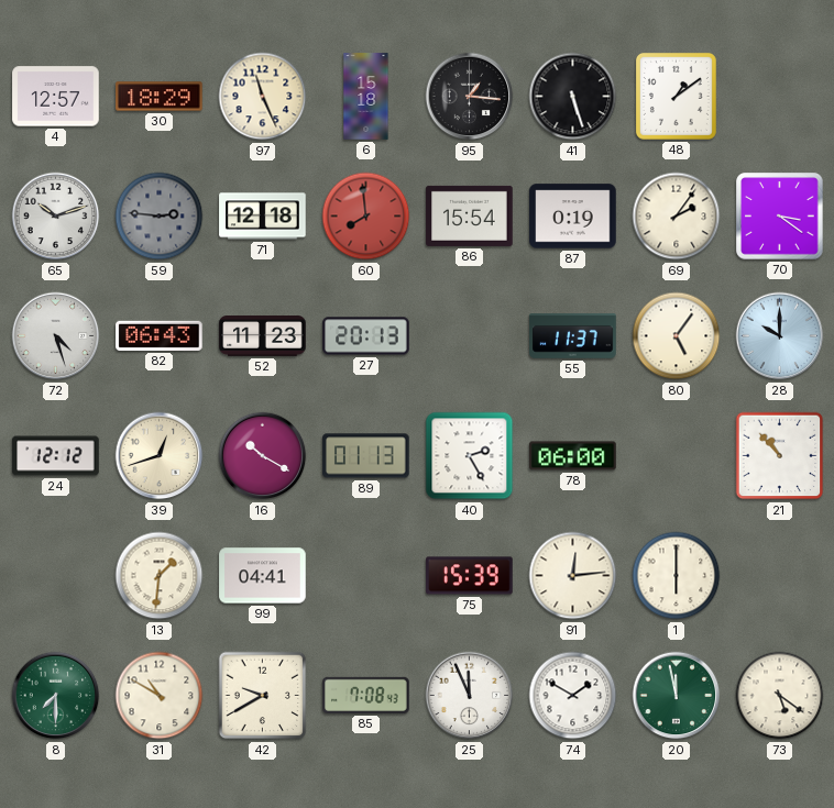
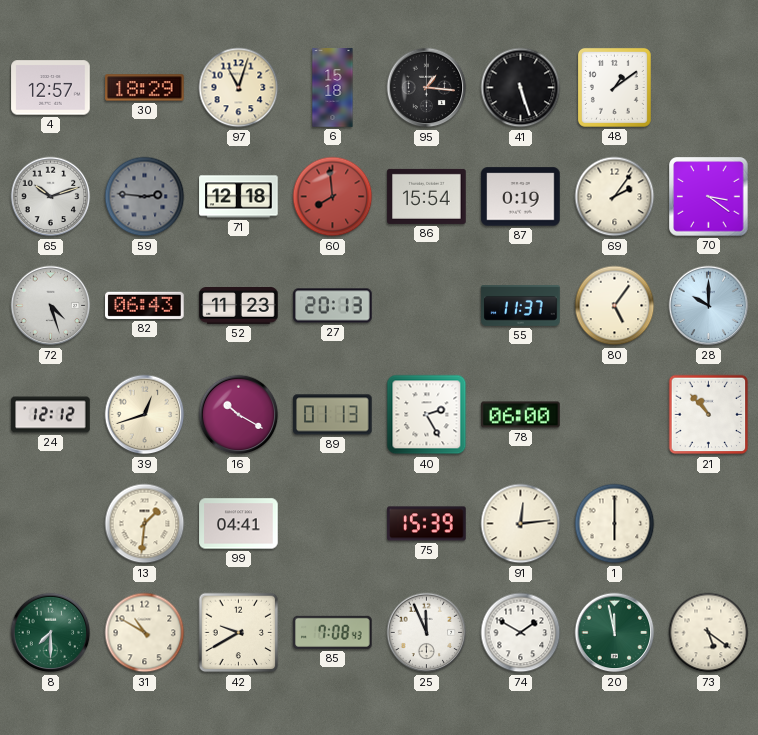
97: 11:26 -> 11:03
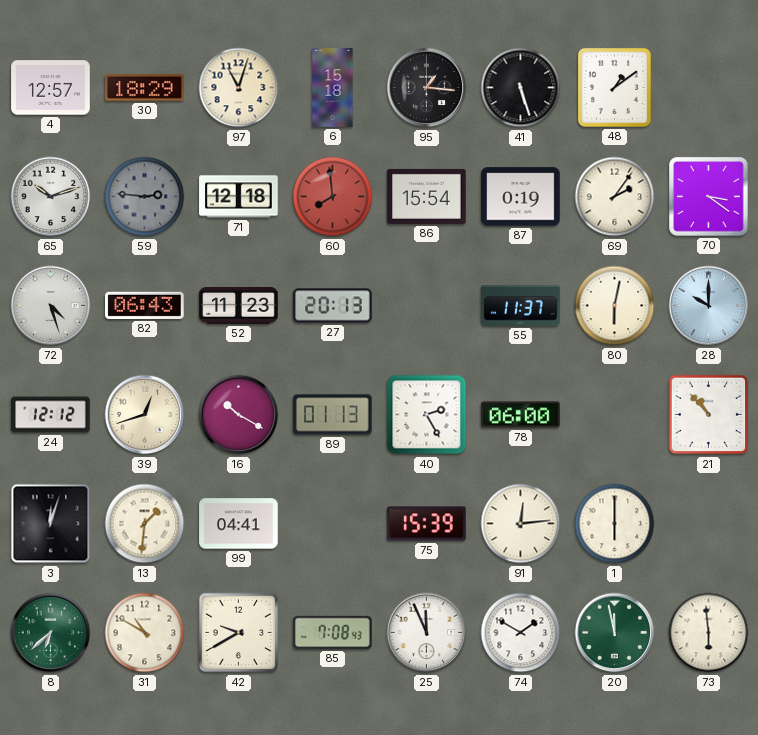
80: 5:06 -> 6:02
3: none -> 12:03
8: 7:30 -> 6:38
73: 5:21 -> 5:59
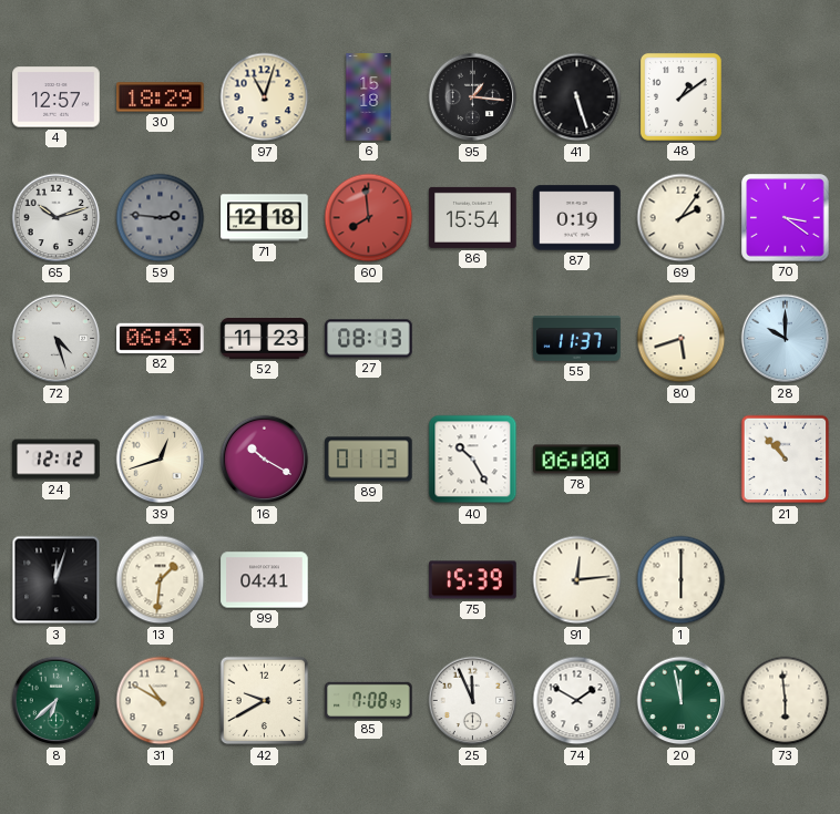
27: 20:13 -> 08:13
80: 6:02 -> 5:42
40: 2:25 -> 10:25
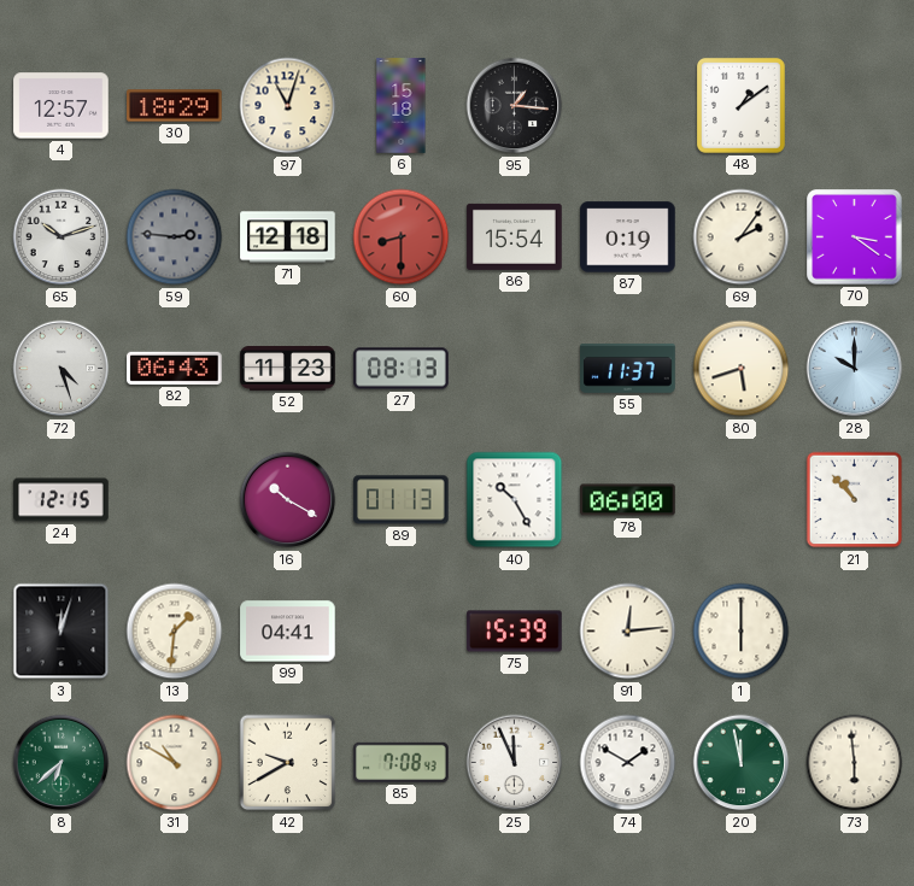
41: 5:27 -> none
60: 7:59 -> 8:30
24: 12:12 -> 12:15
39: 12:42 -> none
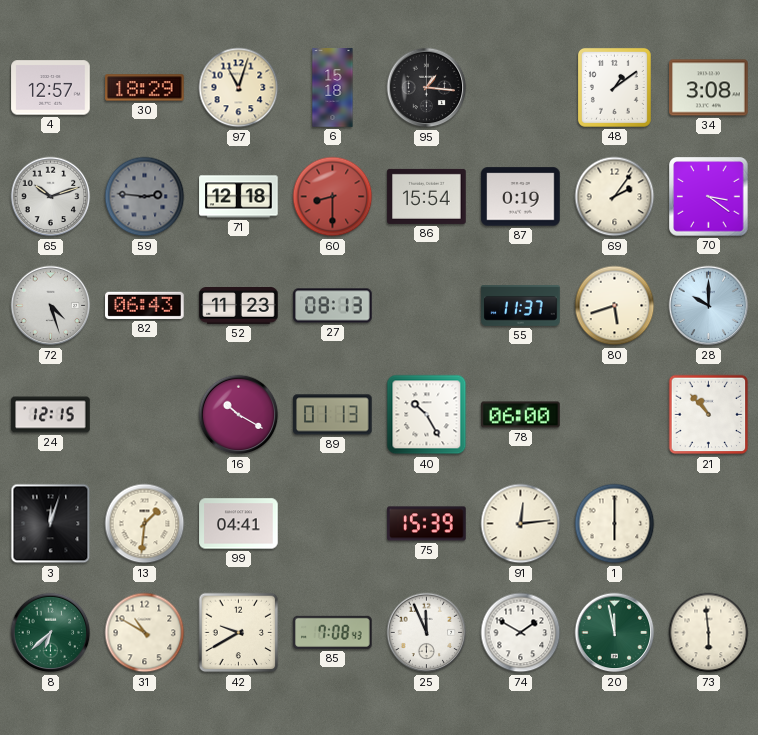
34: none -> 3:08
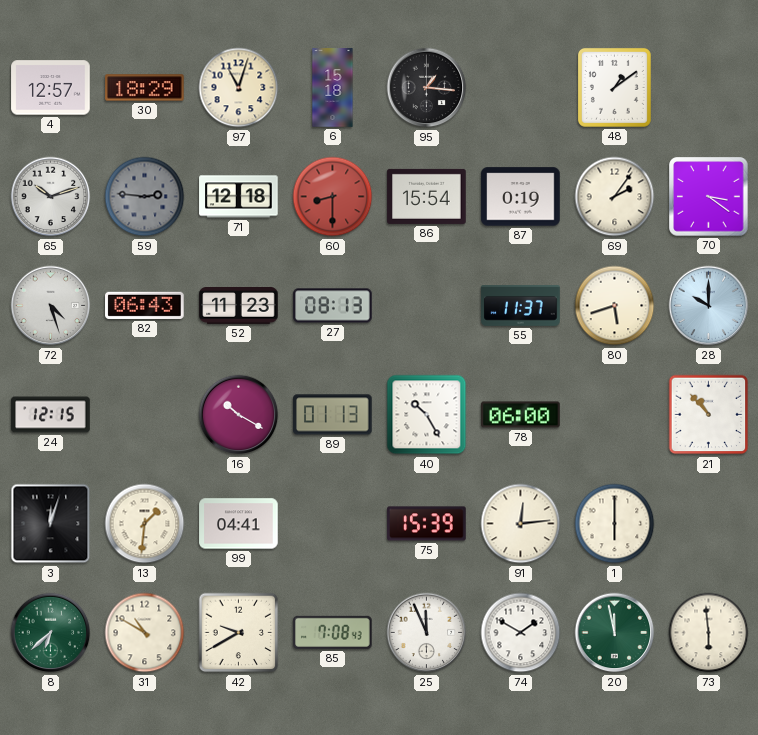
34: 3:08 -> none
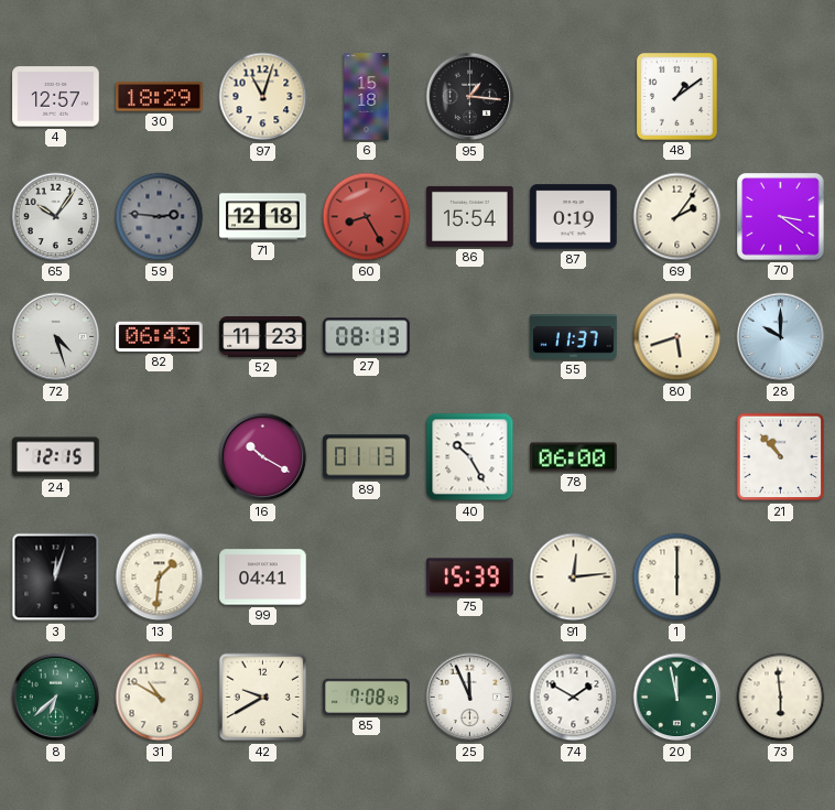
65: 10:12 -> 10:06
60: 8:30 -> 8:25
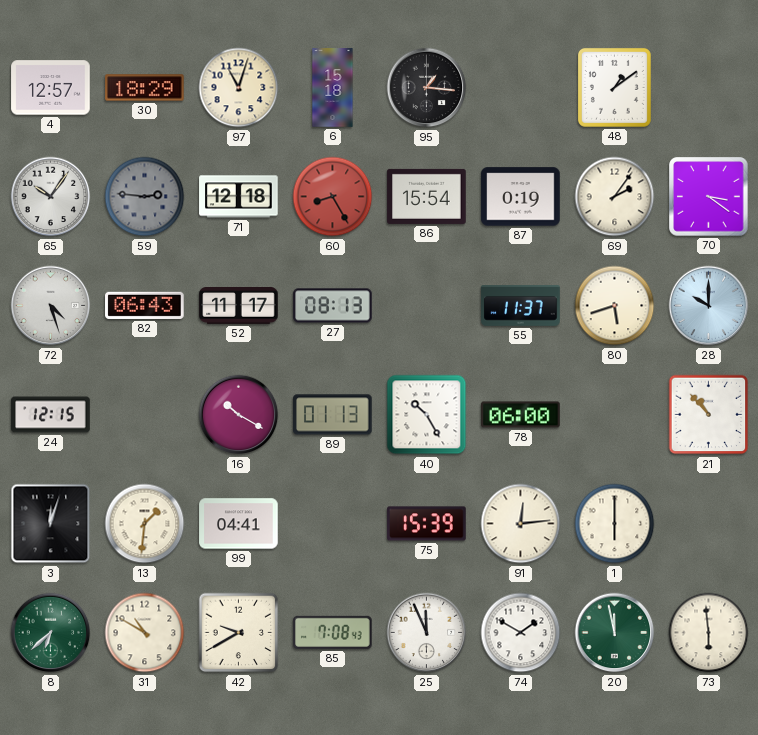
52: 11:23 -> 11:17
